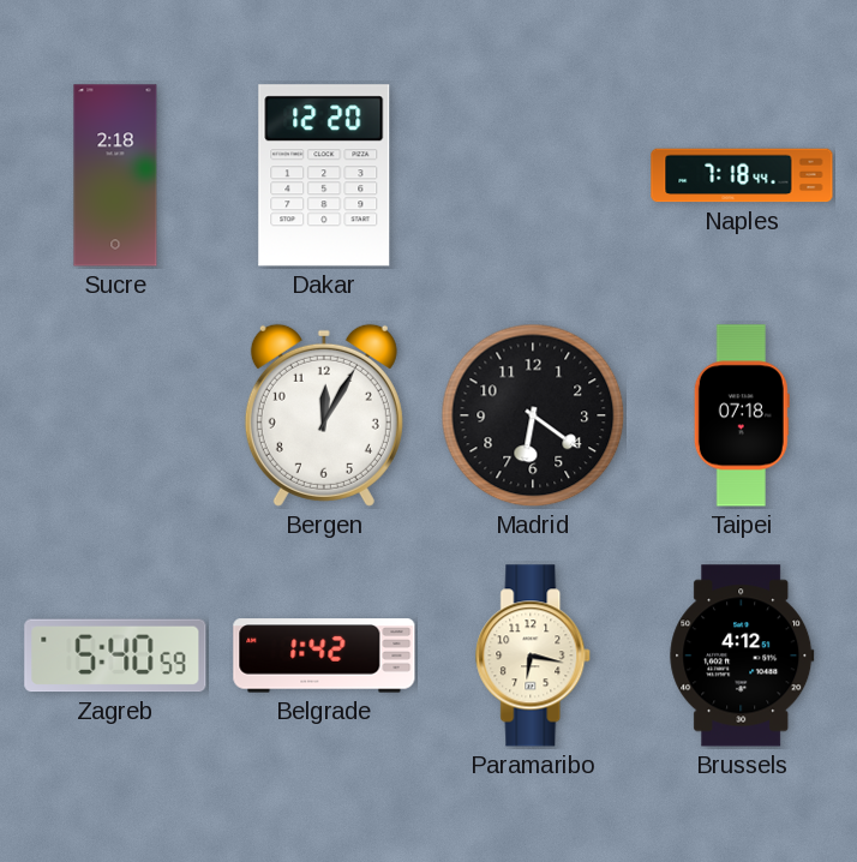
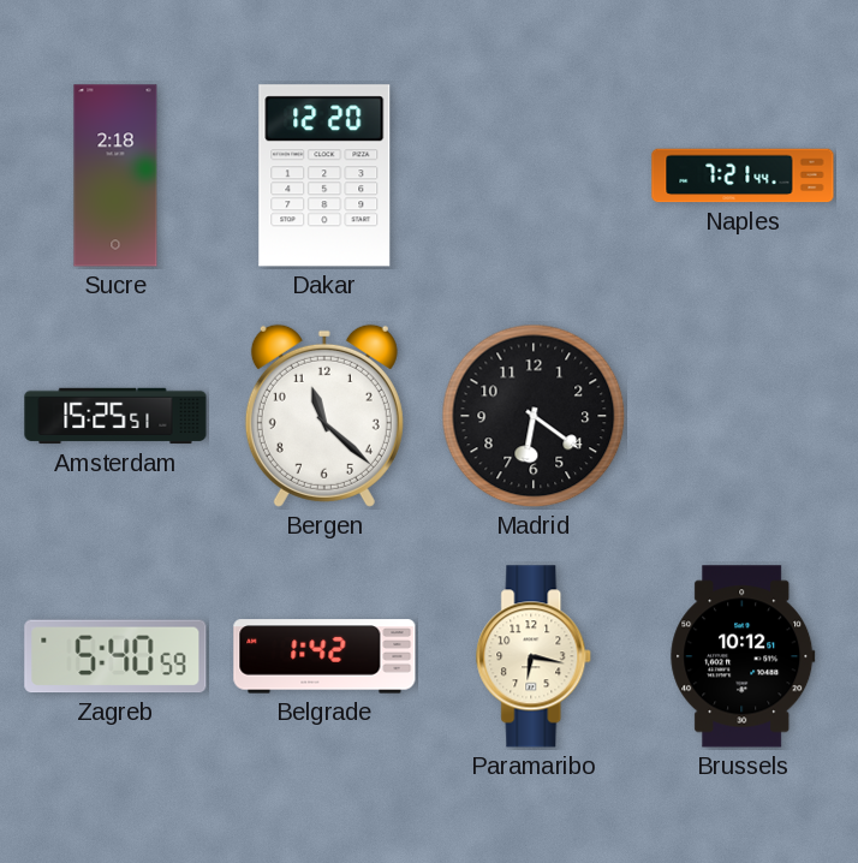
Naples: 7:18 -> 7:21
Amsterdam: none -> 15:25
Bergen: 12:05 -> 11:22
Taipei: 07:18 -> none
Brussels: 4:12 -> 10:12
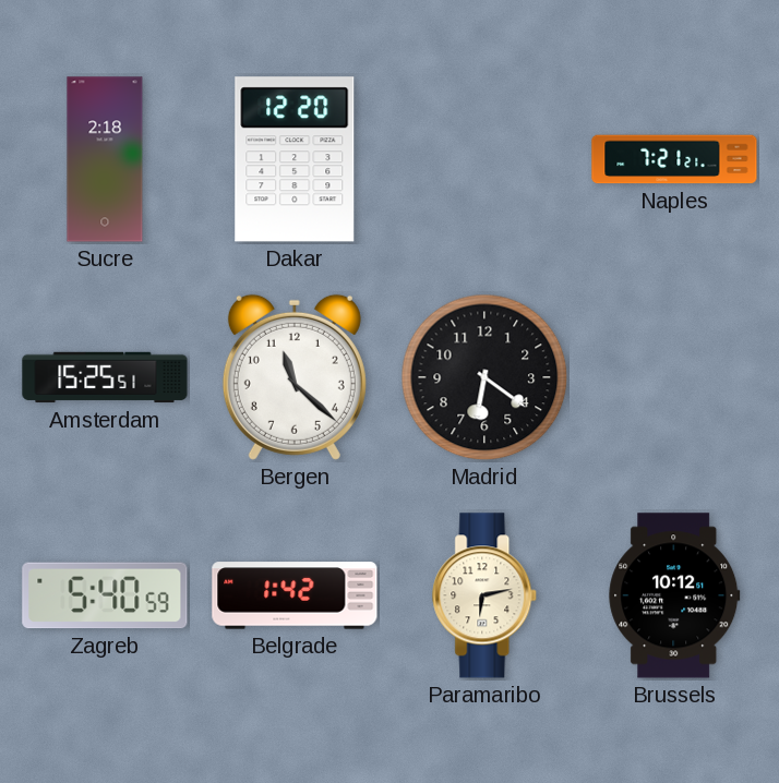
Naples: 7:21:44 -> 7:21:21
Paramaribo: 6:17 -> 6:13
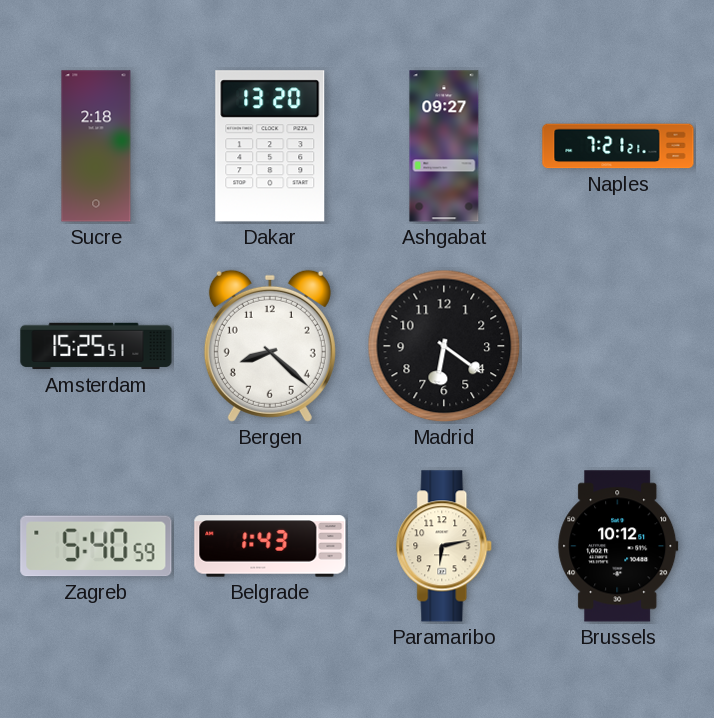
Dakar: 12:20 -> 13:20
Ashgabat: none -> 09:27
Bergen: 11:22 -> 8:22
Belgrade: 1:42 -> 1:43
